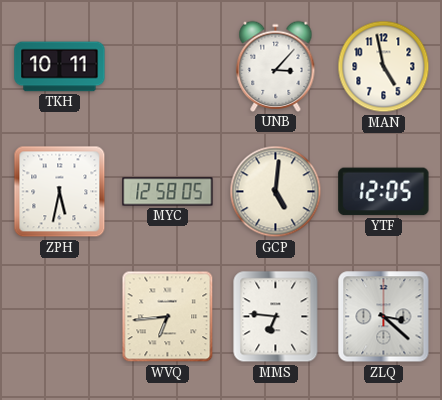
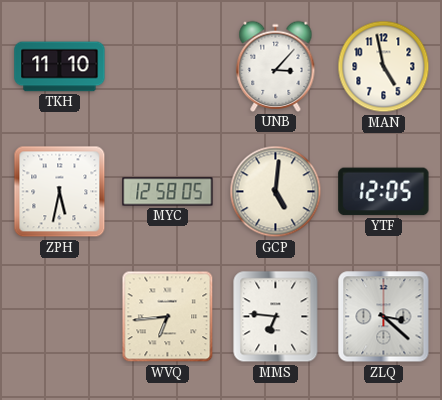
TKH: 10:11 -> 11:10
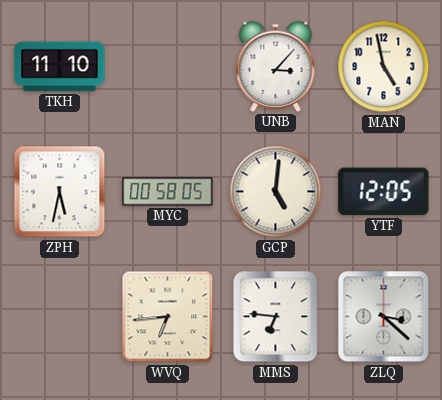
MYC: 12:58 -> 00:58
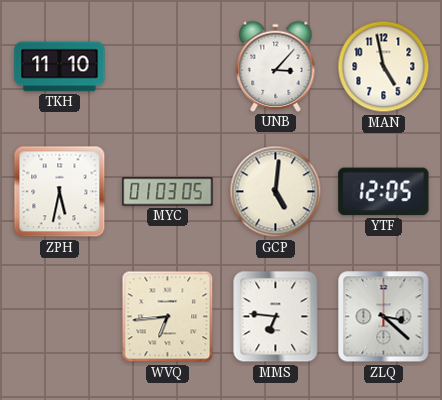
MYC: 00:58 -> 01:03
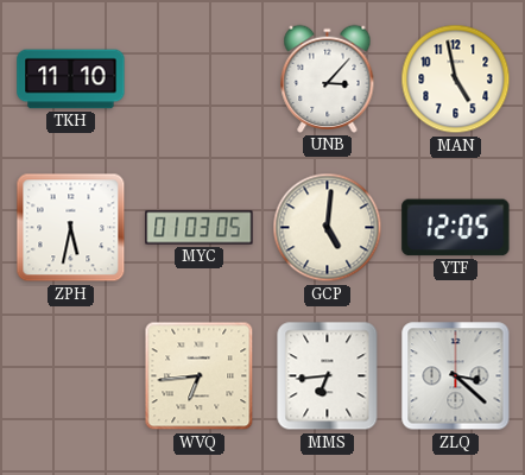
MMS: 6:46 -> 6:44
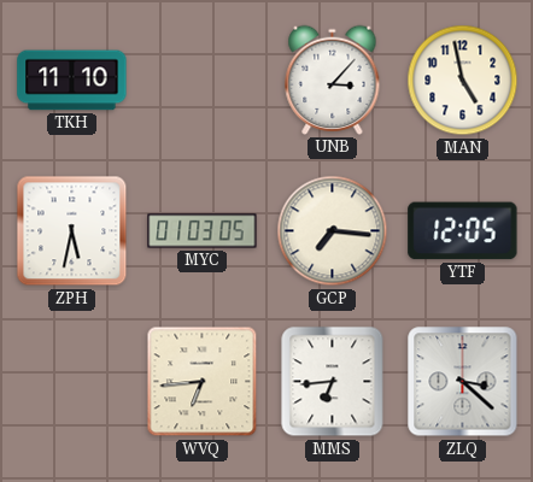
GCP: 5:01 -> 7:16
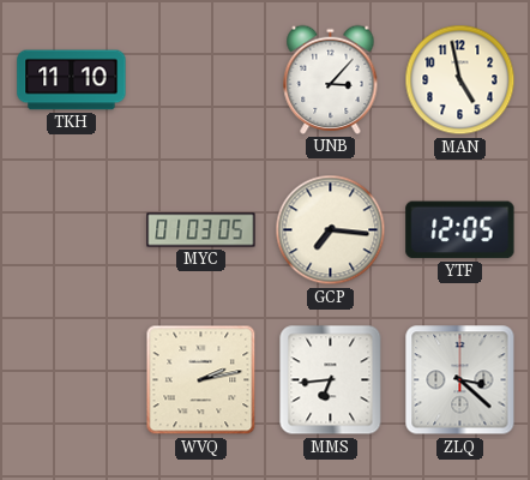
ZPH: 5:32 -> none
WVQ: 6:44 -> 2:13
